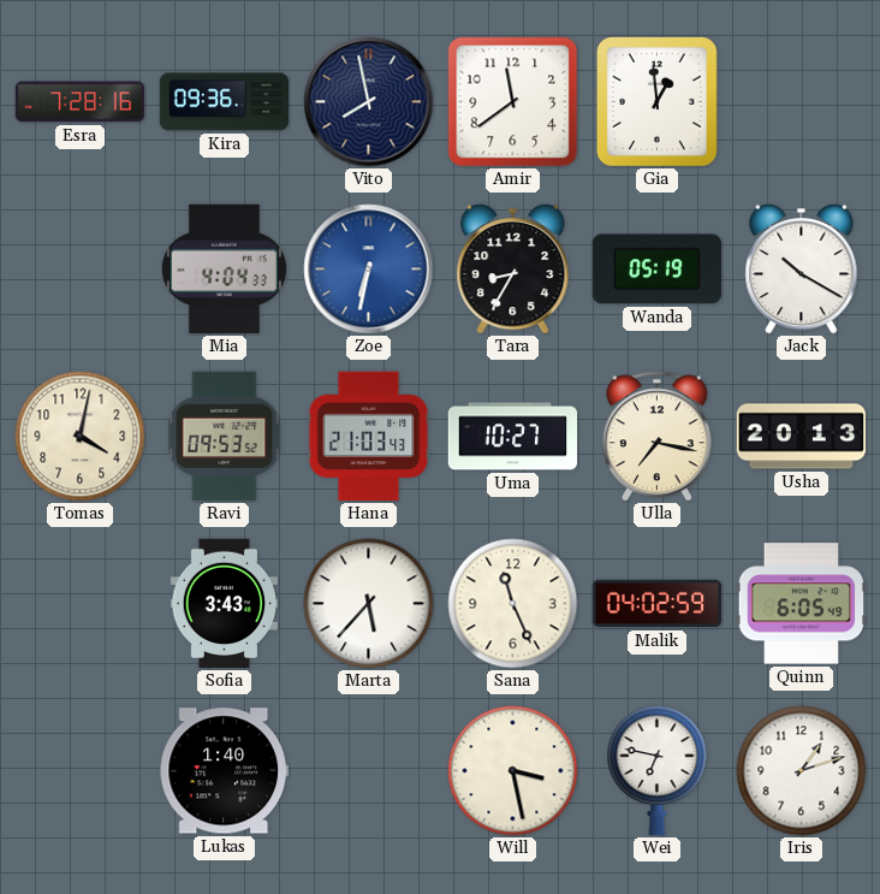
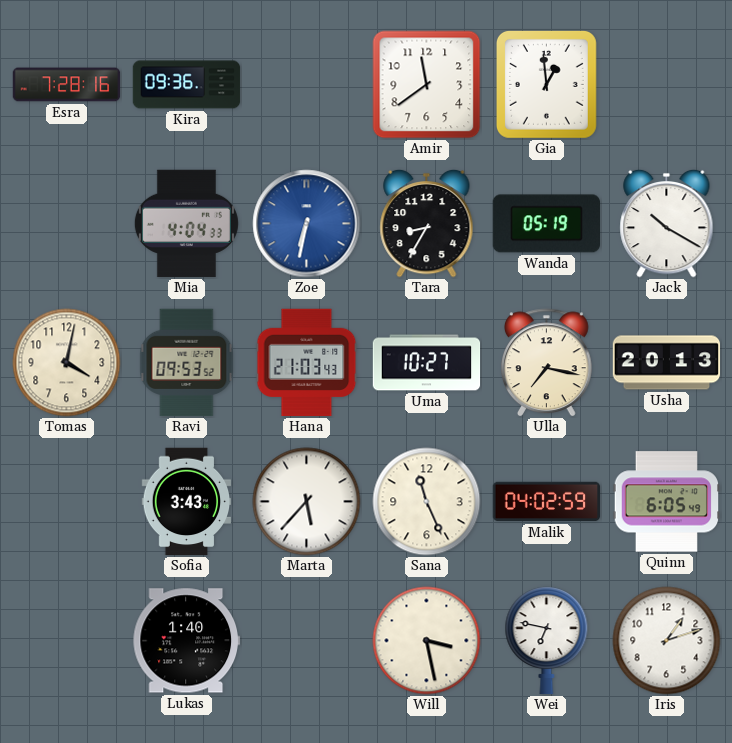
Vito: 7:58 -> none
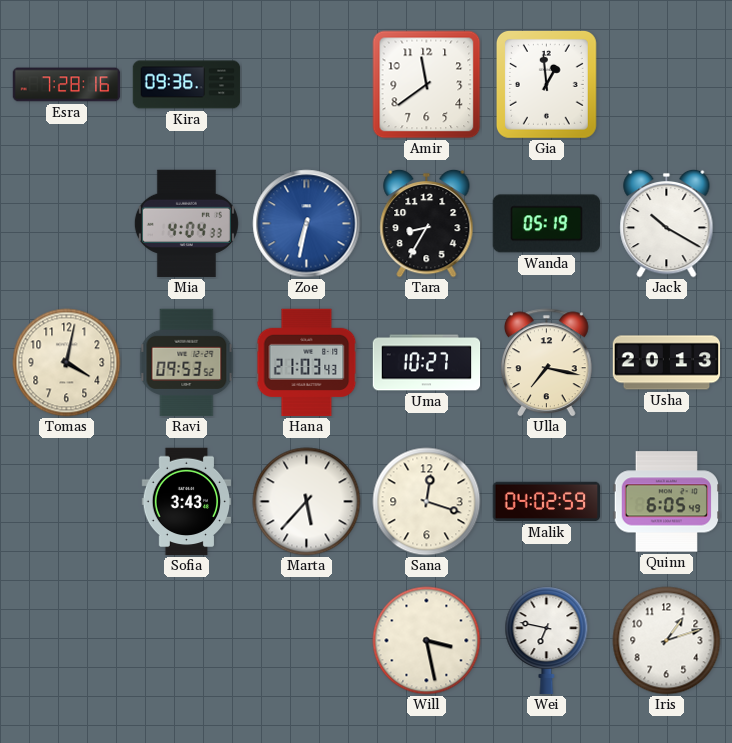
Sana: 11:26 -> 12:18
Lukas: 1:40 -> none
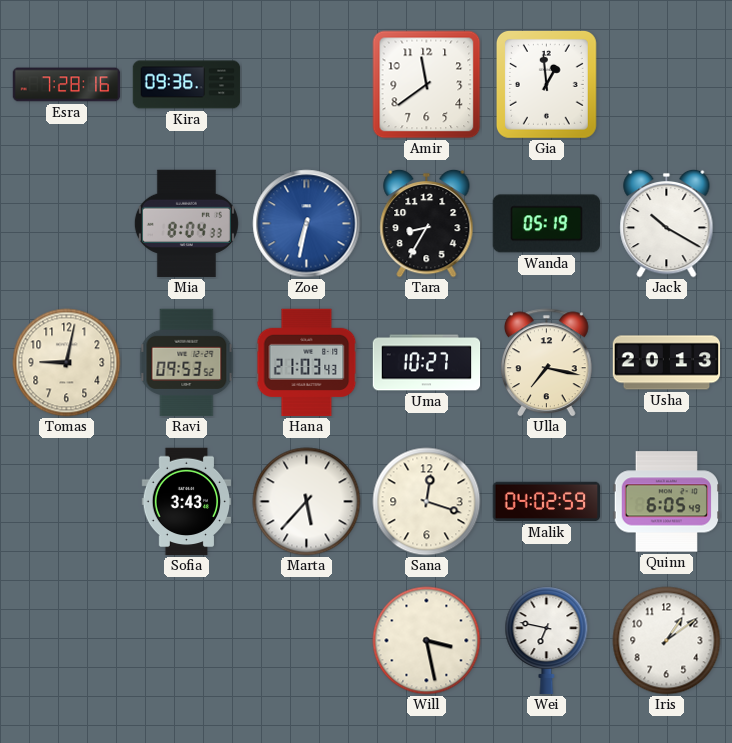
Mia: 4:04 -> 8:04
Tomas: 4:02 -> 9:02
Iris: 1:12 -> 1:09
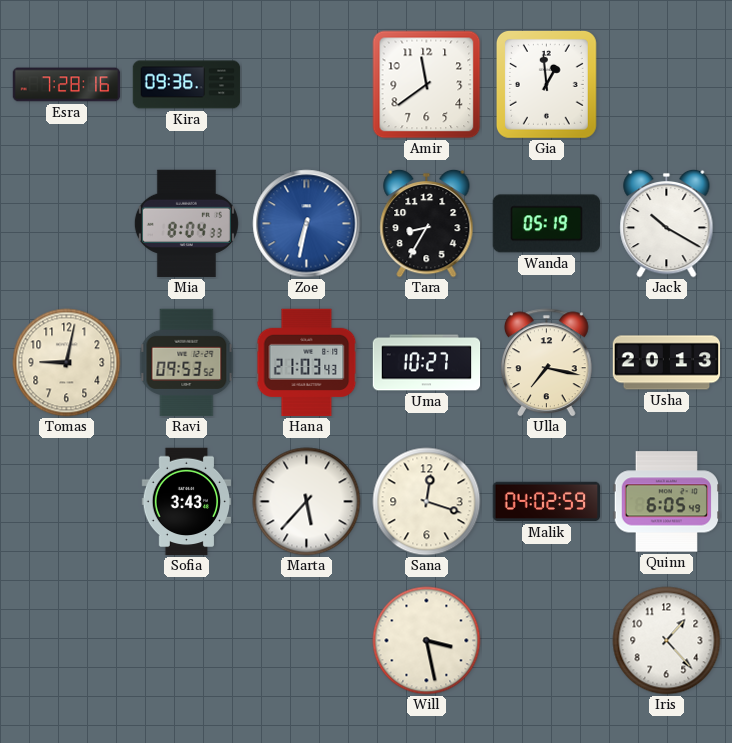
Wei: 6:47 -> none
Iris: 1:09 -> 1:23
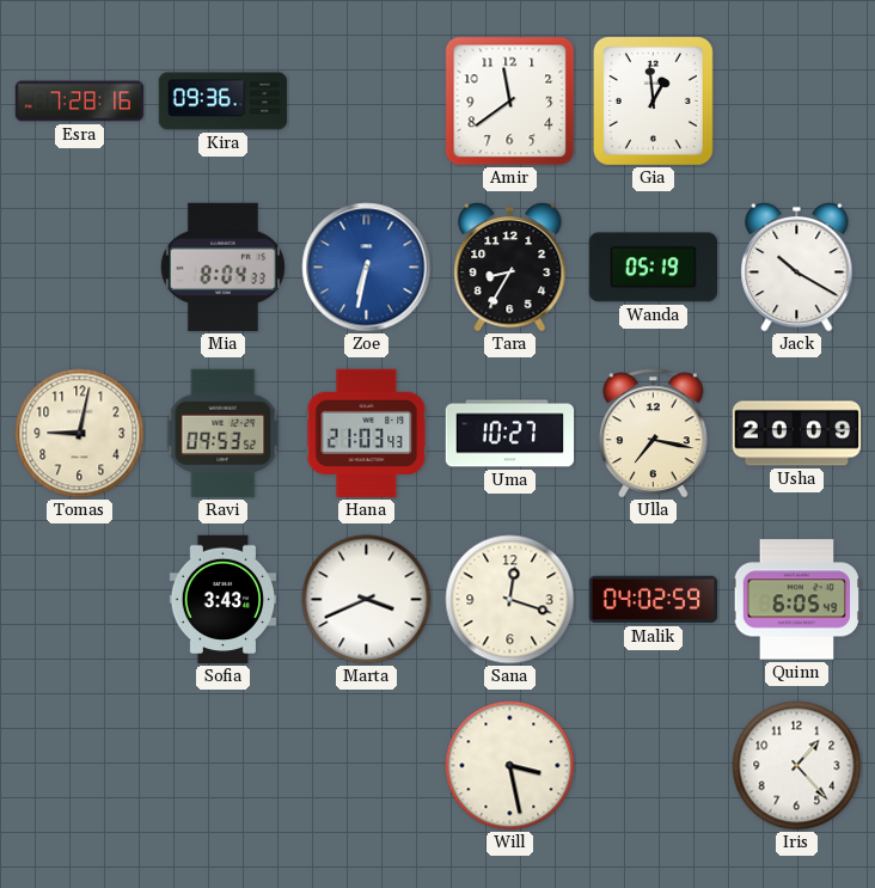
Usha: 20:13 -> 20:09
Marta: 5:37 -> 3:41
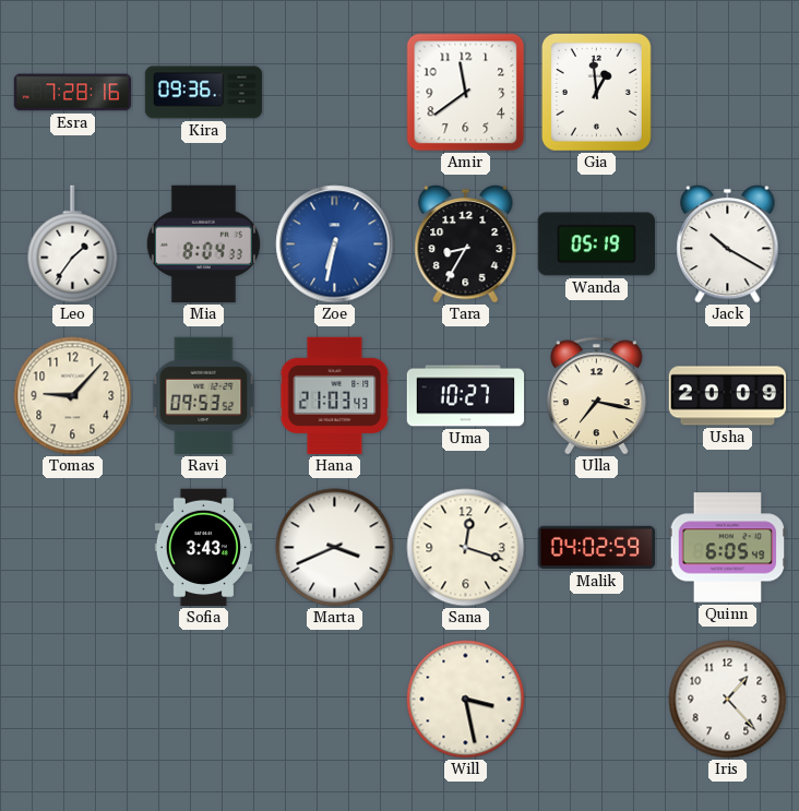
Leo: none -> 1:36
Tomas: 9:02 -> 9:07
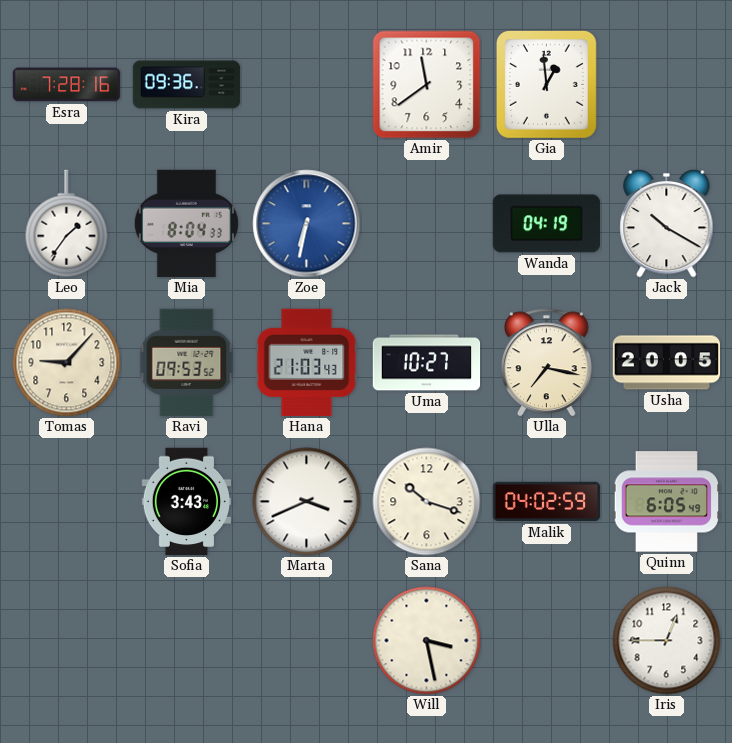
Tara: 8:35 -> none
Wanda: 05:19 -> 04:19
Usha: 20:09 -> 20:05
Sana: 12:18 -> 10:18
Iris: 1:23 -> 12:45
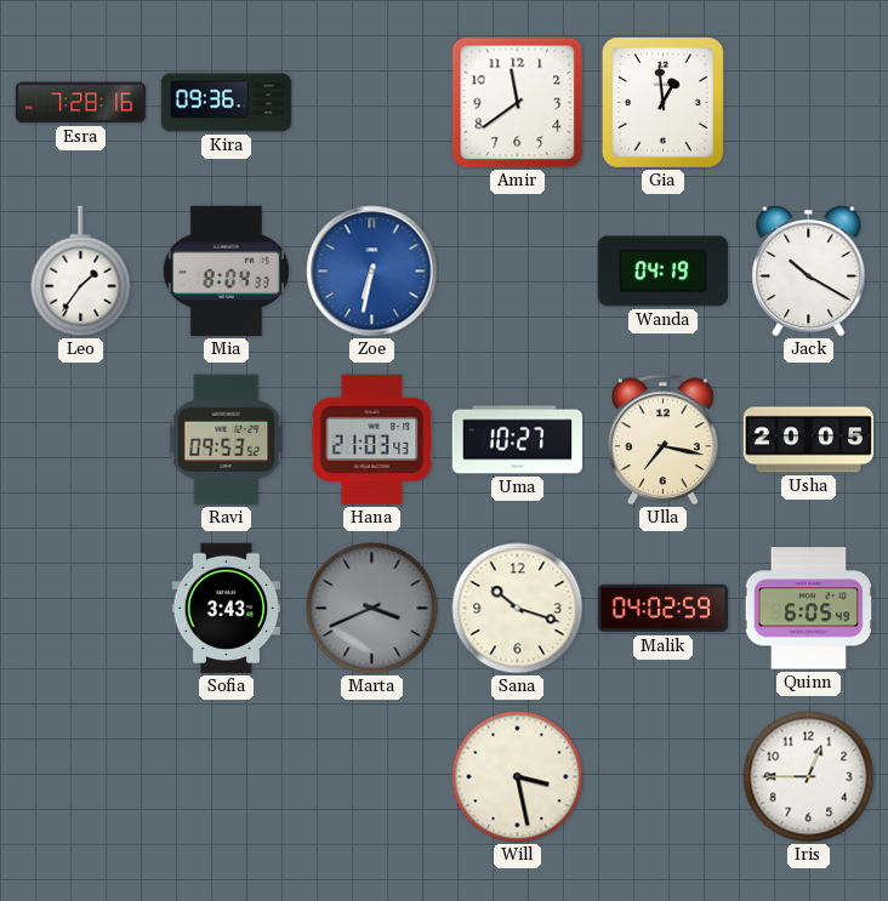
Tomas: 9:07 -> none
Marta dial: white -> grey
